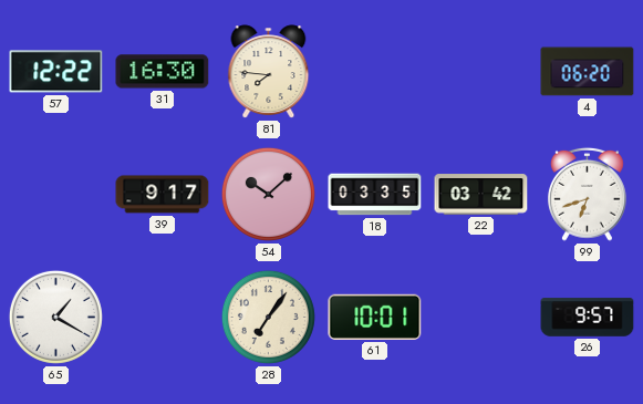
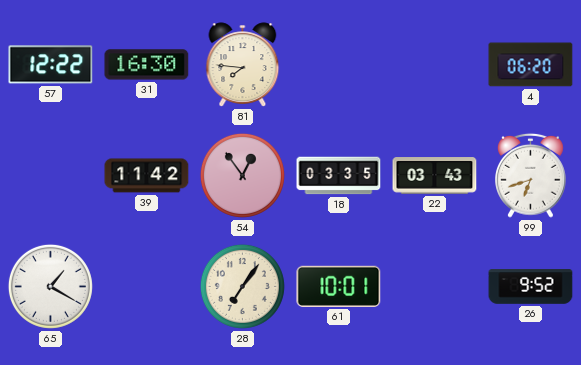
39: 9:17 -> 11:42
54: 10:08 -> 12:54
22: 03:42 -> 03:43
26: 9:57 -> 9:52
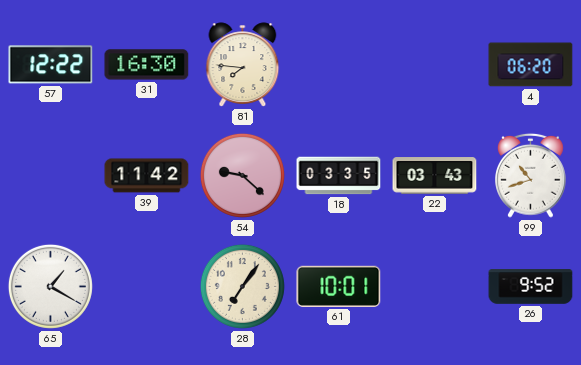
54: 12:54 -> 9:22
99: 6:42 -> 10:42
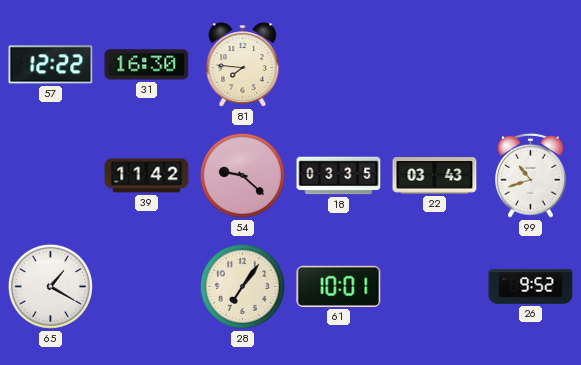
4: 06:20 -> none
